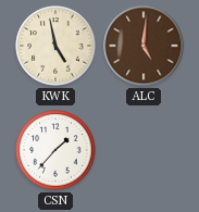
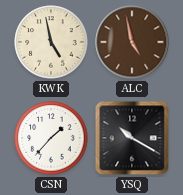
ALC: 5:01 -> 4:58
YSQ: none -> 10:20
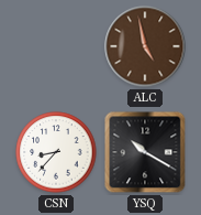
KWK: 4:58 -> none
CSN: 1:37 -> 8:37
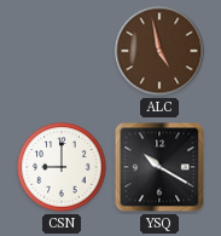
CSN: 8:37 -> 9:00
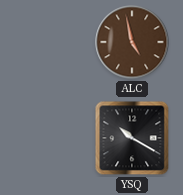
CSN: 9:00 -> none
